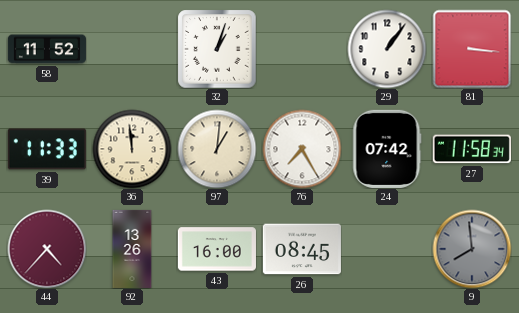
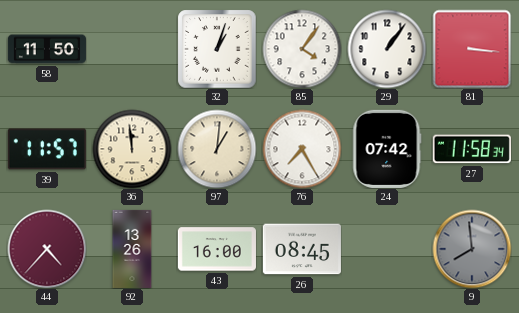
58: 11:52 -> 11:50
85: none -> 4:06
39: 11:33 -> 11:57
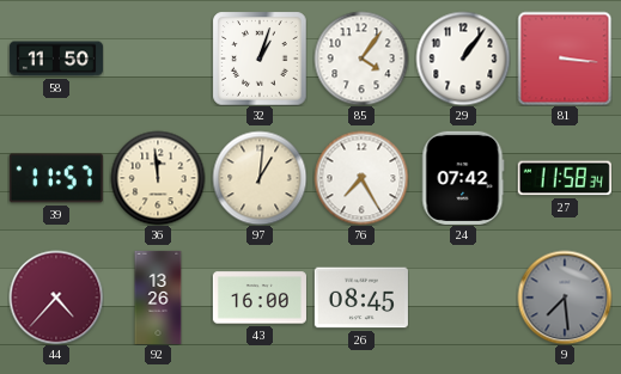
9: 7:59 -> 7:29
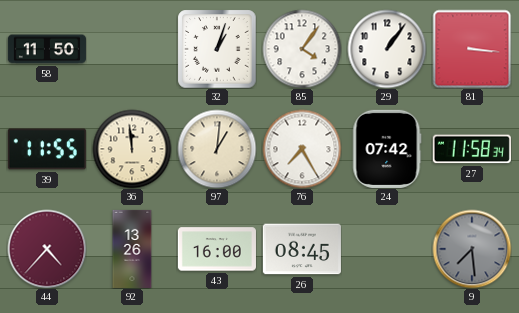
39: 11:57 -> 11:55
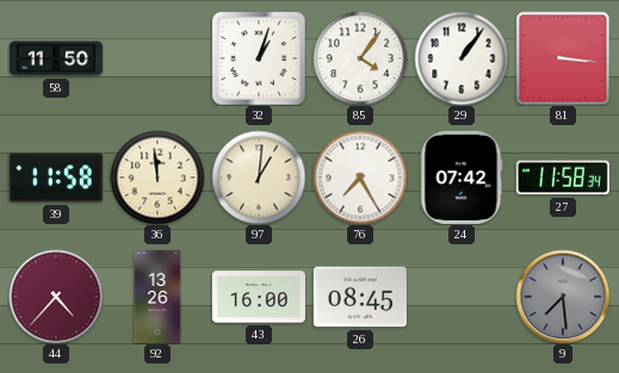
39: 11:55 -> 11:58
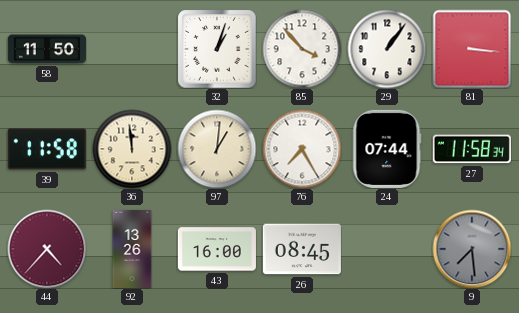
85: 4:06 -> 3:53
24: 07:42 -> 07:44
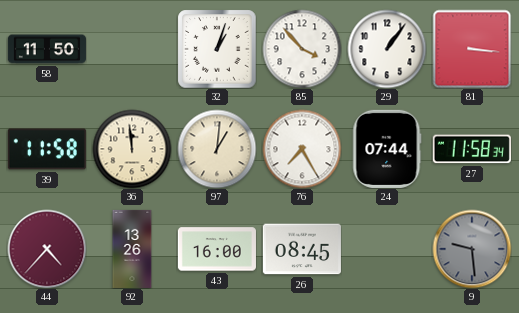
9: 7:29 -> 9:29
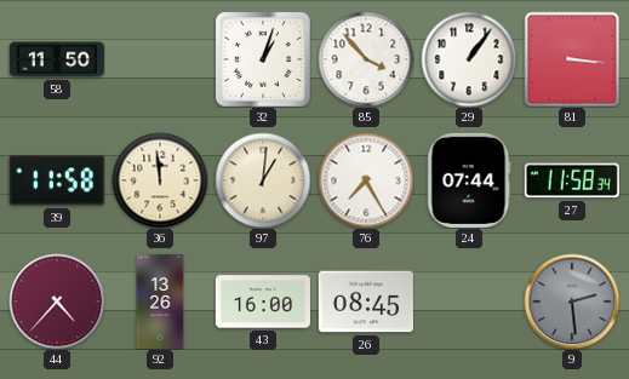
9: 9:29 -> 2:29
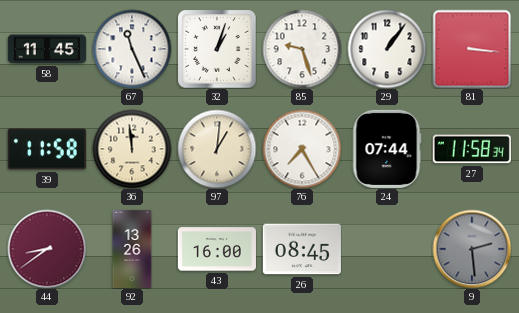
58: 11:50 -> 11:45
67: none -> 11:26
85: 3:53 -> 9:27
44: 4:37 -> 8:39
